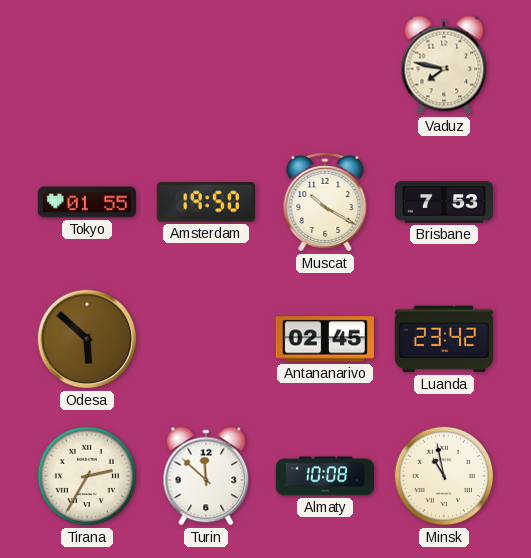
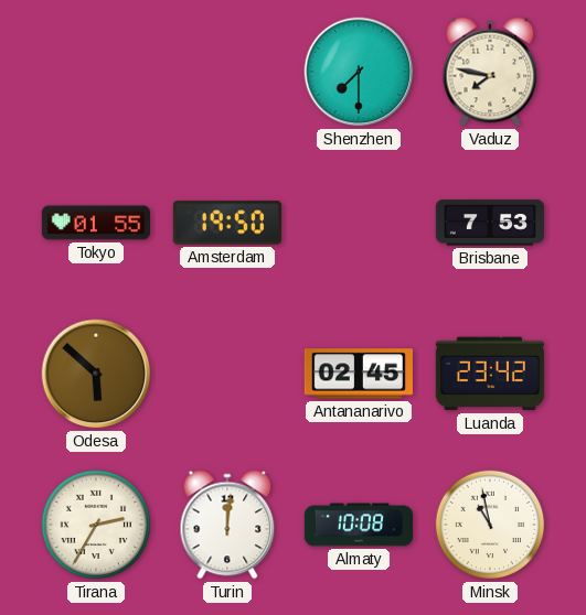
Shenzhen: none -> 7:30
Muscat: 10:20 -> none
Turin: 11:52 -> 12:01
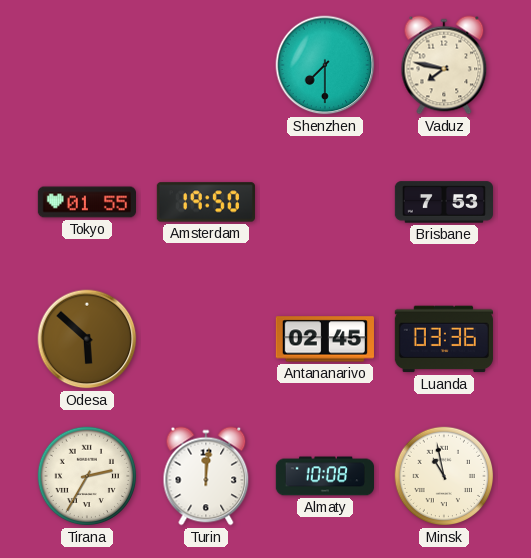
Luanda: 23:42 -> 03:36
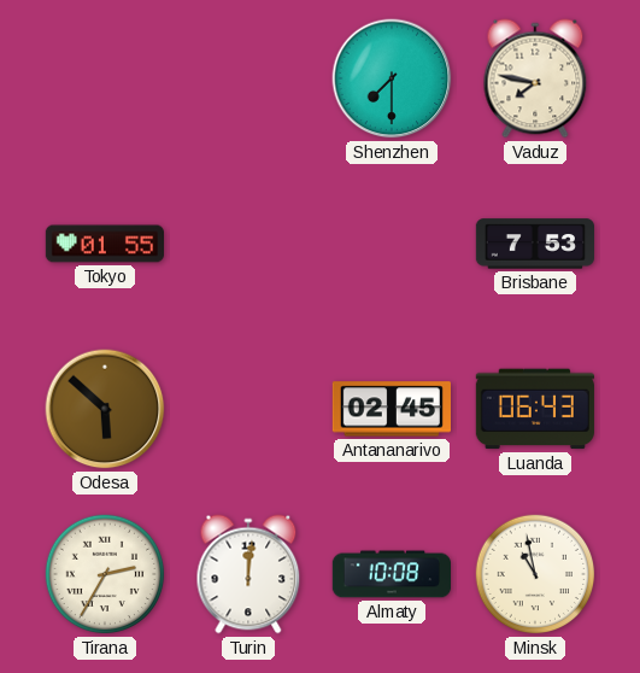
Amsterdam: 19:50 -> none
Luanda: 03:36 -> 06:43
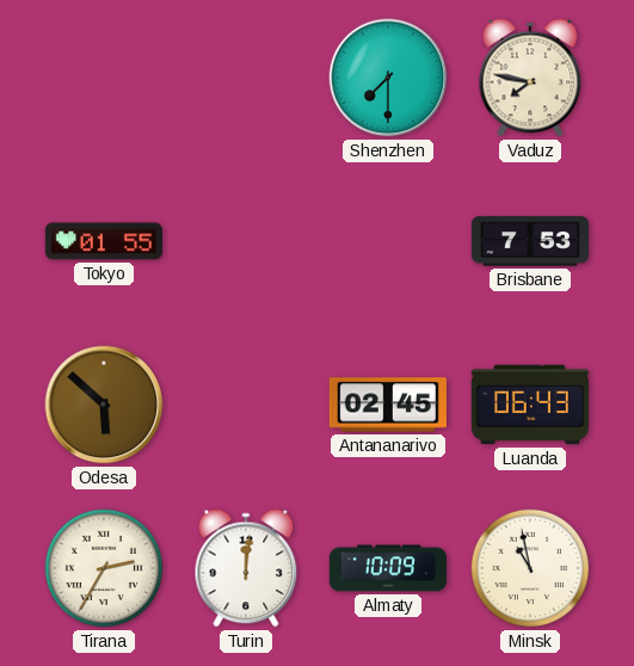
Almaty: 10:08 -> 10:09
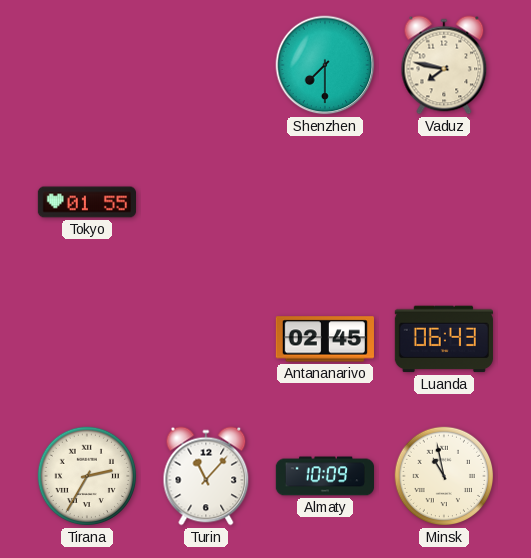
Brisbane: 7:53 -> none
Odesa: 5:52 -> none
Turin: 12:01 -> 11:07
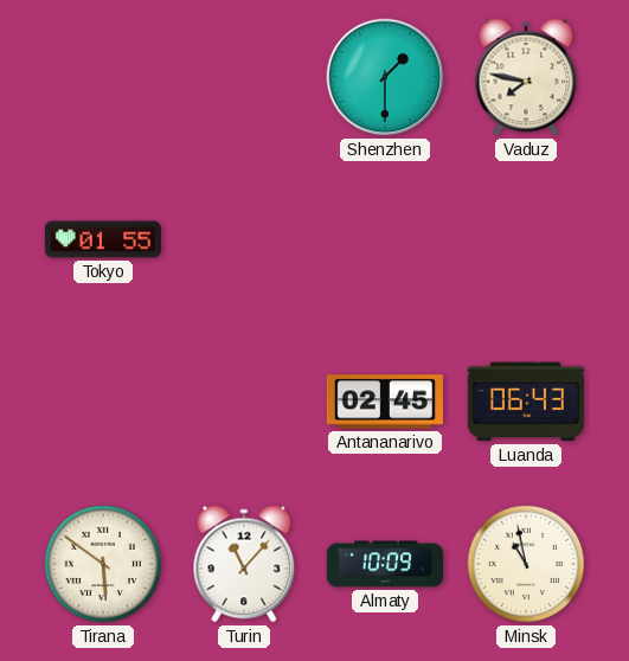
Shenzhen: 7:30 -> 1:30
Tirana: 2:35 -> 5:51
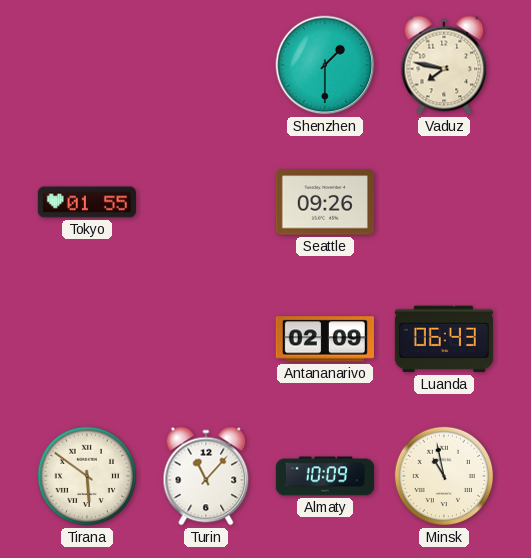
Seattle: none -> 09:26
Antananarivo: 02:45 -> 02:09
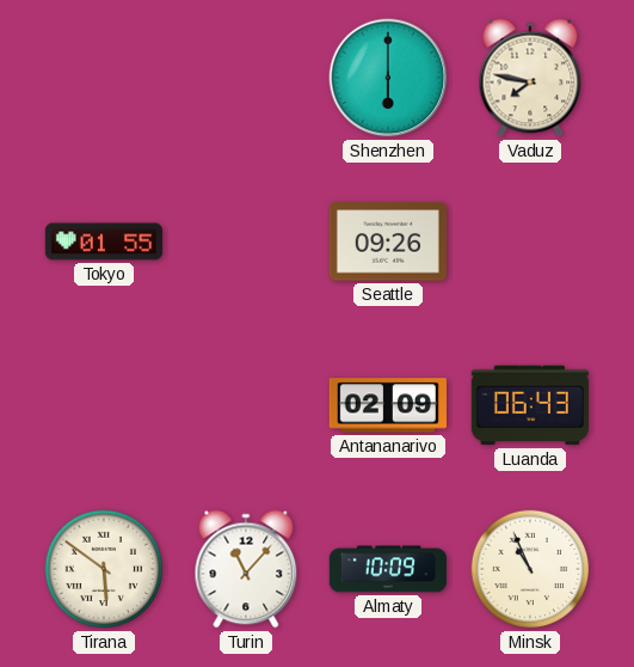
Shenzhen: 1:30 -> 6:00
Minsk: 10:58 -> 10:56
